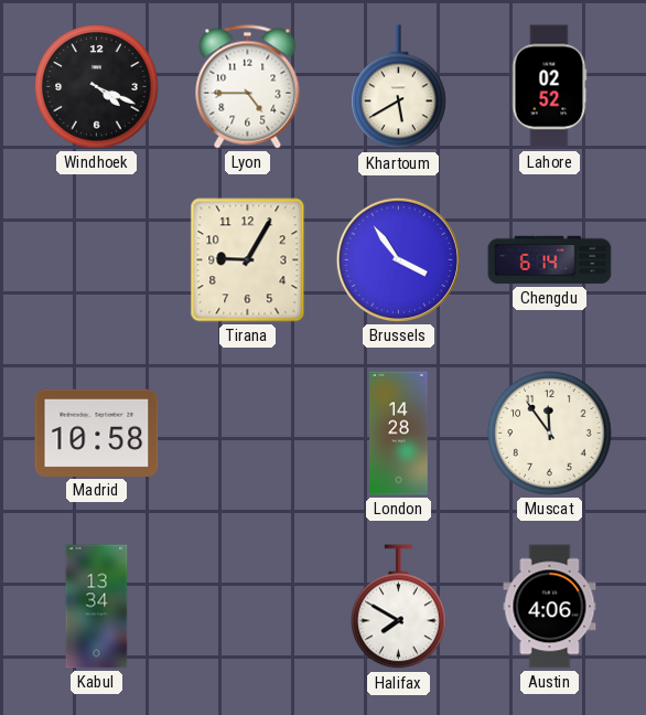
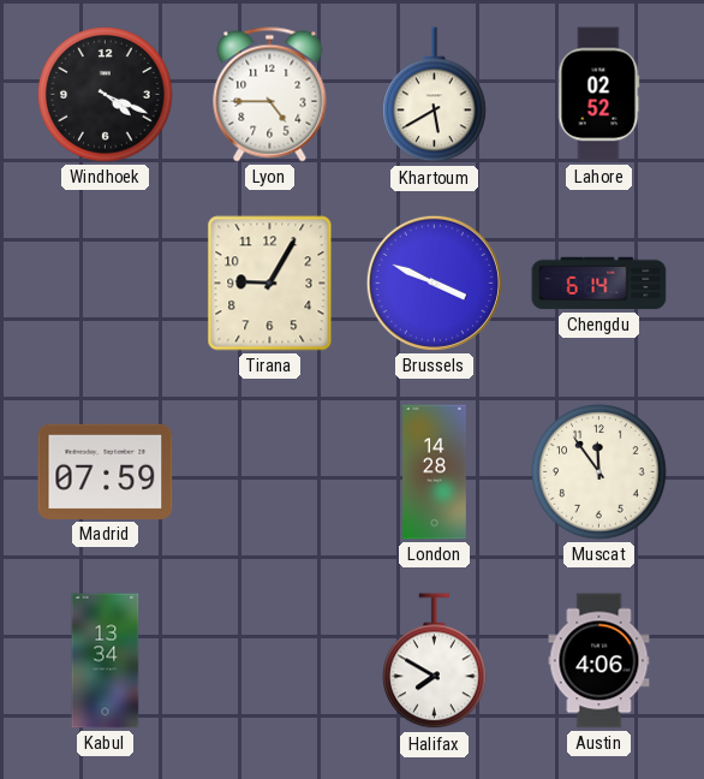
Brussels: 3:54 -> 3:49
Madrid: 10:58 -> 07:59
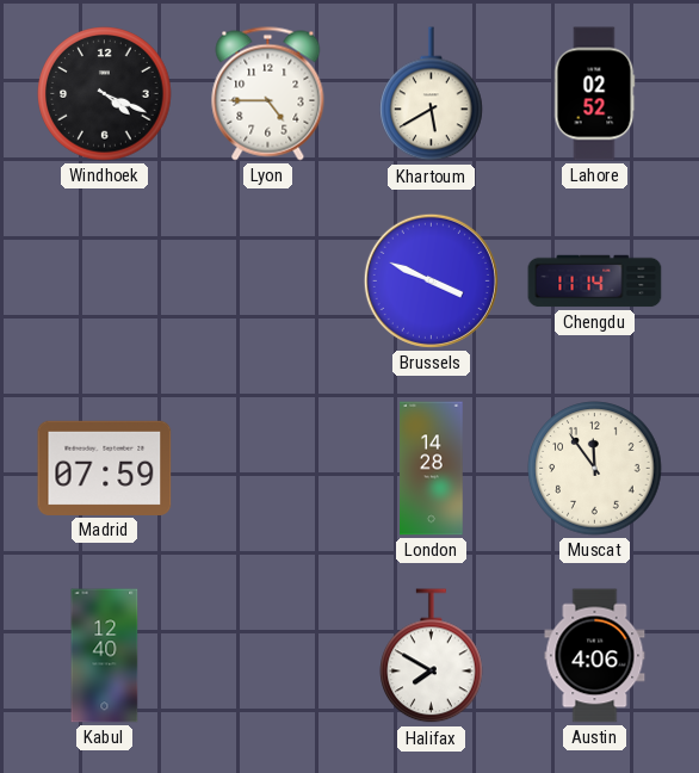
Tirana: 9:05 -> none
Chengdu: 6:14 -> 11:14
Kabul: 13:34 -> 12:40
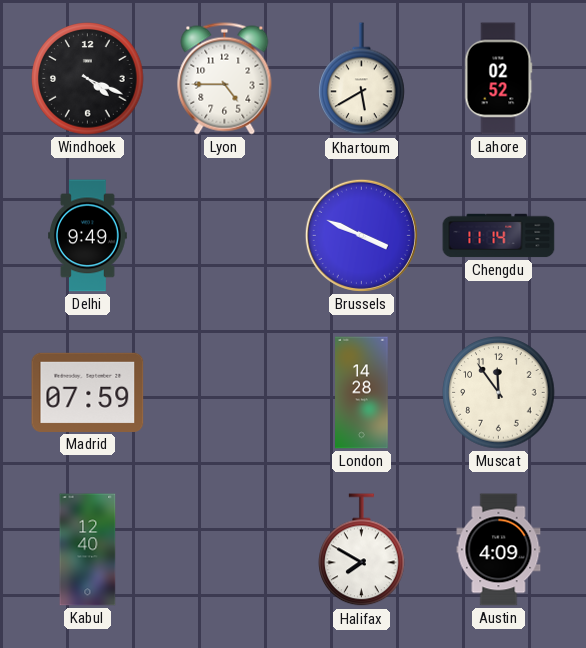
Delhi: none -> 9:49
Austin: 4:06 -> 4:09
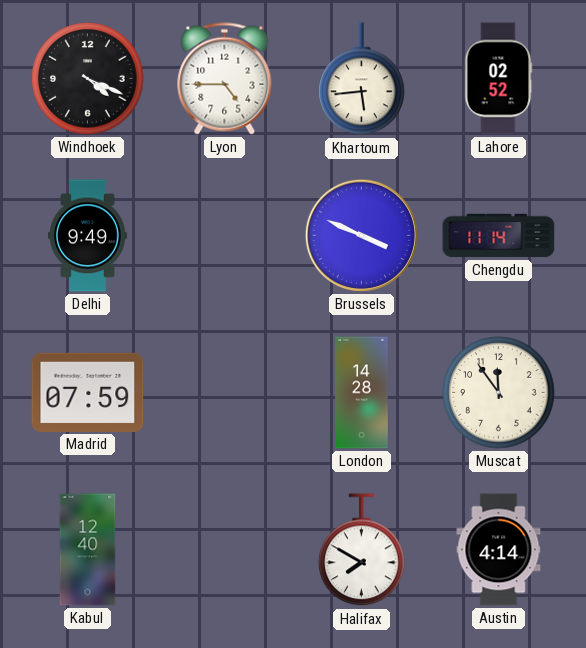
Khartoum: 5:40 -> 5:44
Austin: 4:09 -> 4:14
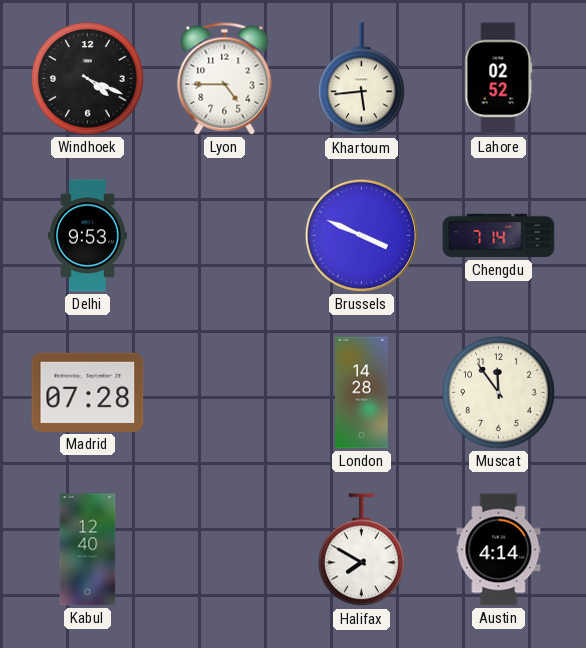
Delhi: 9:49 -> 9:53
Chengdu: 11:14 -> 7:14
Madrid: 07:59 -> 07:28
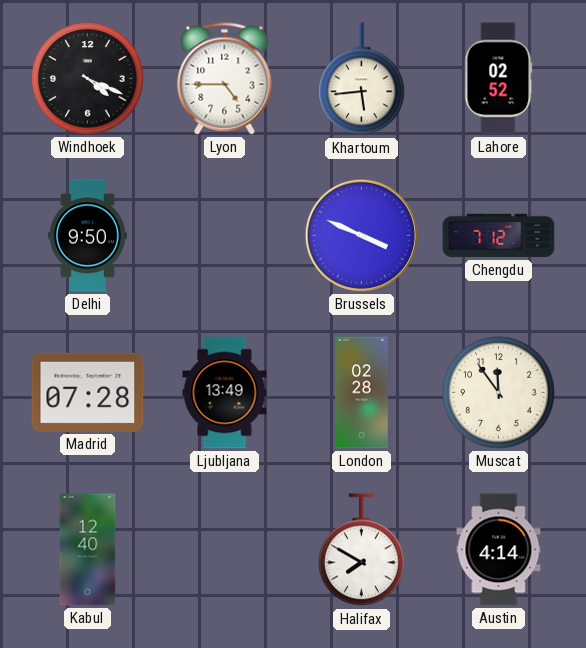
Delhi: 9:53 -> 9:50
Chengdu: 7:14 -> 7:12
Ljubljana: none -> 13:49
London: 14:28 -> 02:28
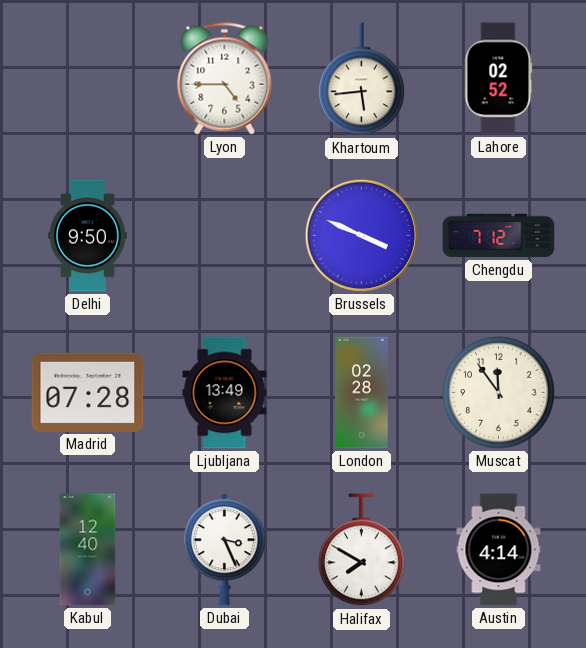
Windhoek: 4:19 -> none
Dubai: none -> 3:26
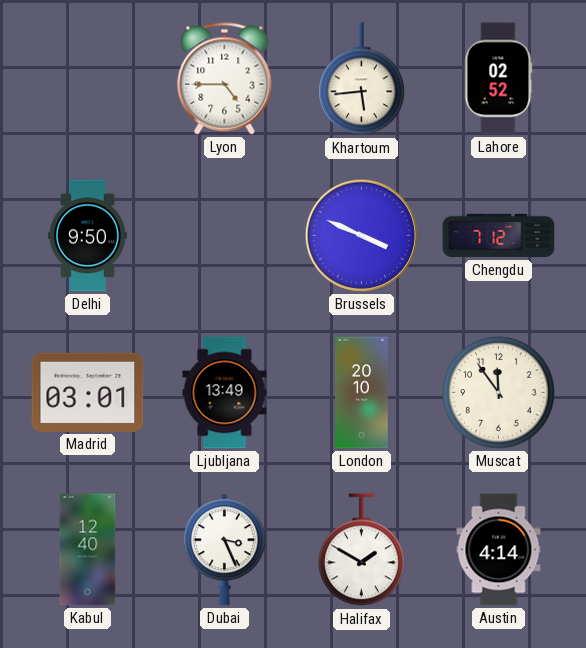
Madrid: 07:28 -> 03:01
London: 02:28 -> 20:10
Halifax: 7:50 -> 1:50
